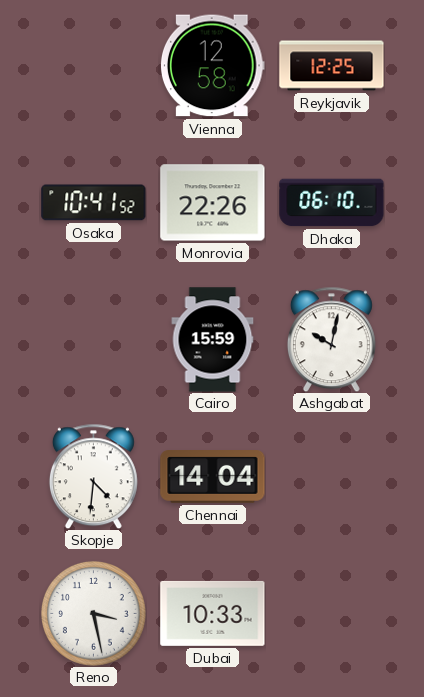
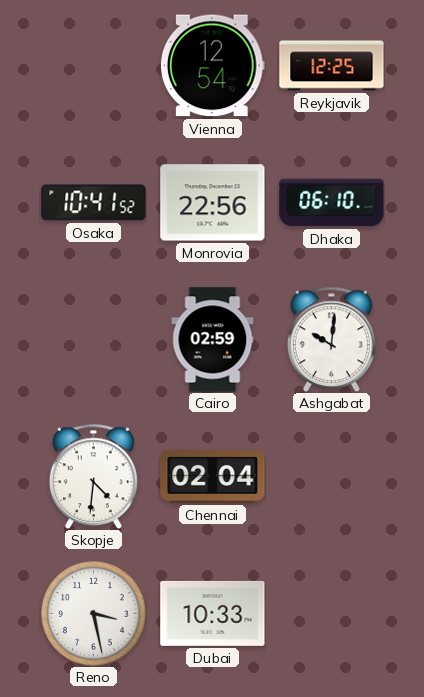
Vienna: 12:58 -> 12:54
Monrovia: 22:26 -> 22:56
Cairo: 15:59 -> 02:59
Ashgabat: 10:02 -> 10:01
Chennai: 14:04 -> 02:04
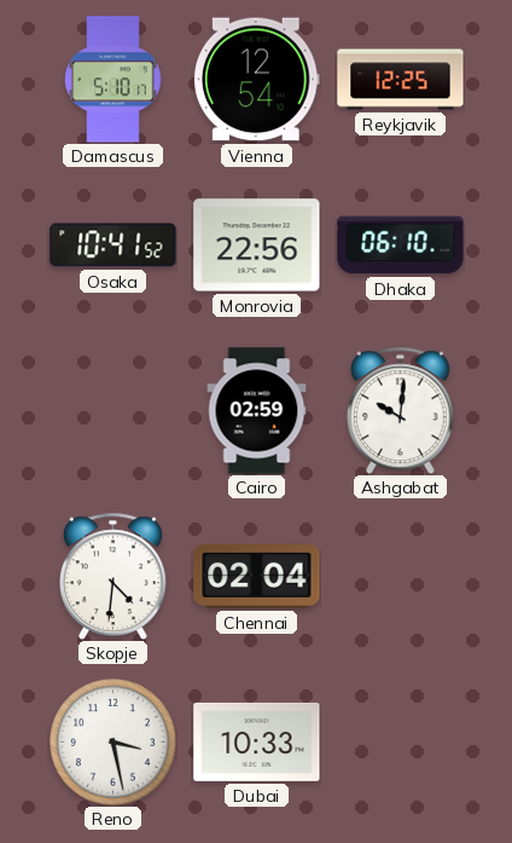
Damascus: none -> 5:10
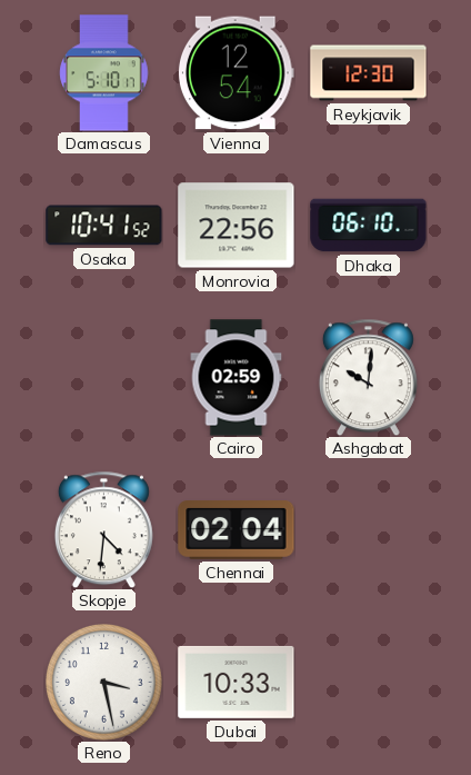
Reykjavik: 12:25 -> 12:30
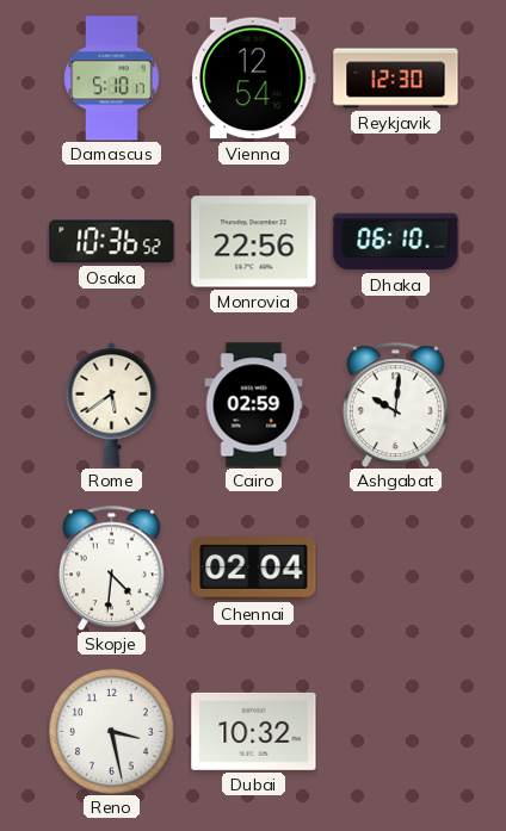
Osaka: 10:41 -> 10:36
Rome: none -> 5:39
Dubai: 10:33 -> 10:32
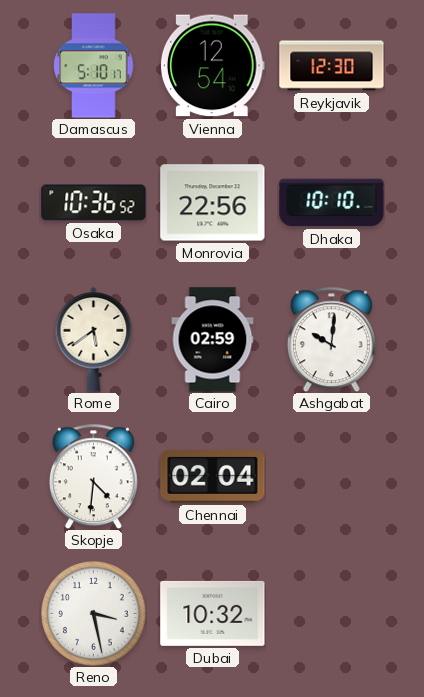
Dhaka: 06:10 -> 10:10
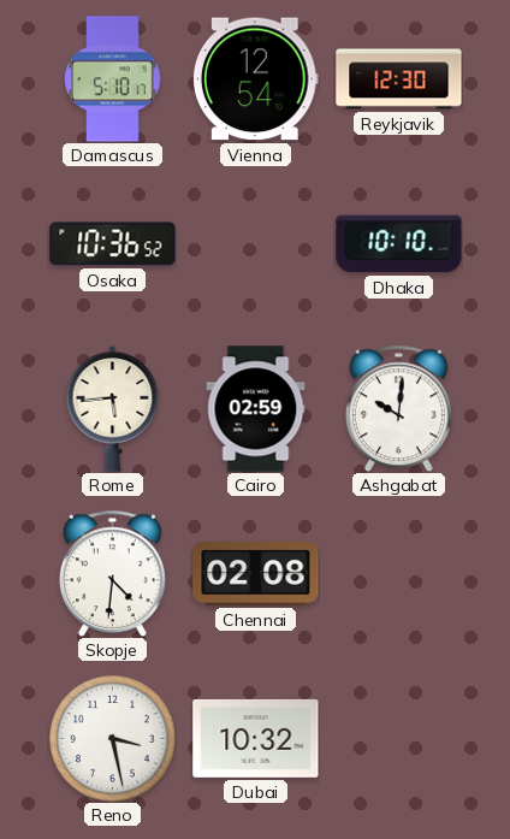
Monrovia: 22:56 -> none
Rome: 5:39 -> 5:44
Chennai: 02:04 -> 02:08
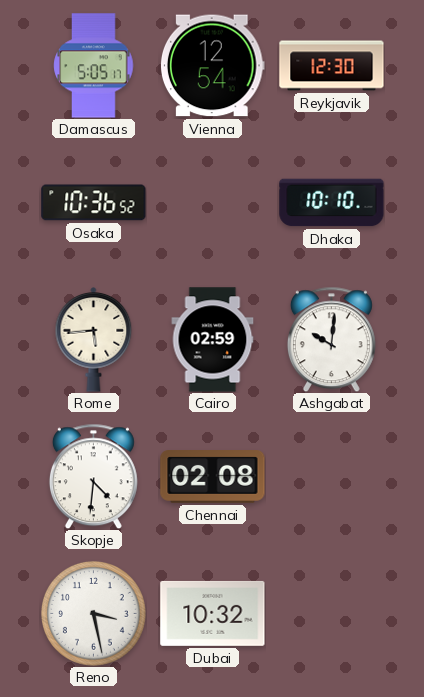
Damascus: 5:10 -> 5:05
